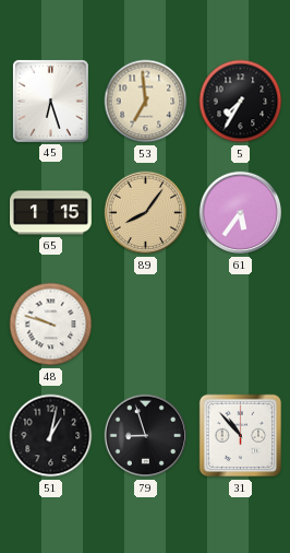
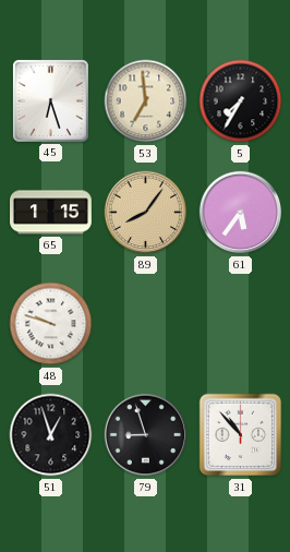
51: 1:02 -> 12:57
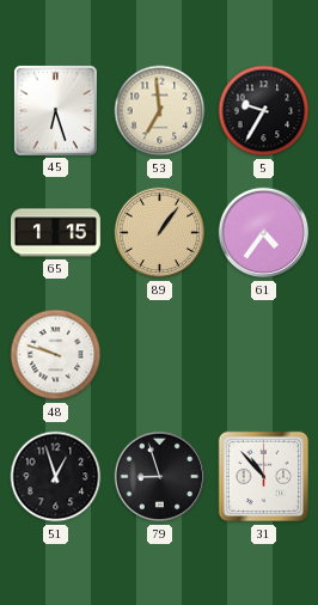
5: 7:35 -> 9:35
89: 8:06 -> 1:06
61: 5:36 -> 4:36
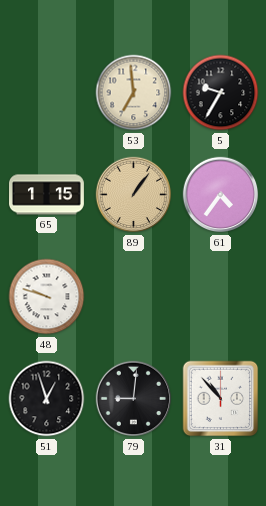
45: 6:27 -> none
79: 8:57 -> 9:01
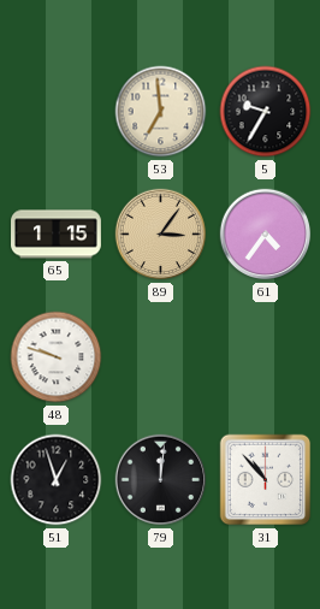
89: 1:06 -> 3:06
79: 9:01 -> 12:01
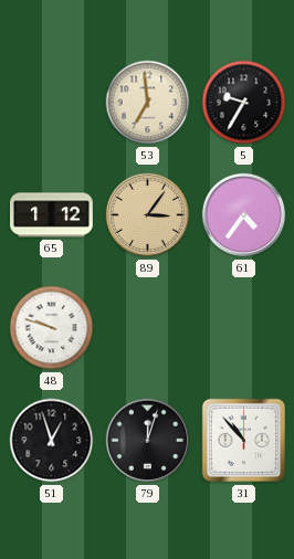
65: 1:15 -> 1:12
79: 12:01 -> 12:03
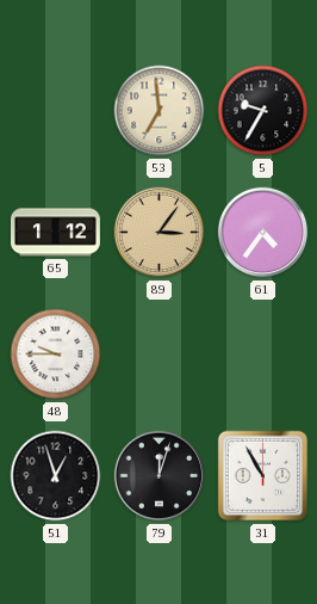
48: 9:48 -> 9:45
31: 10:53 -> 10:55
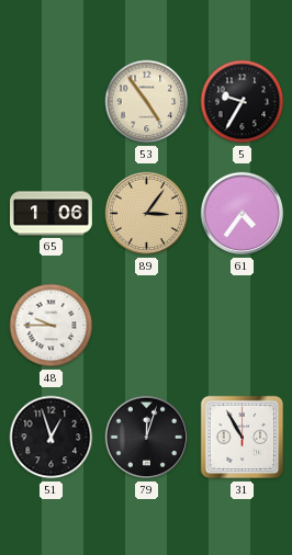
53: 6:59 -> 4:54
65: 1:12 -> 1:06
